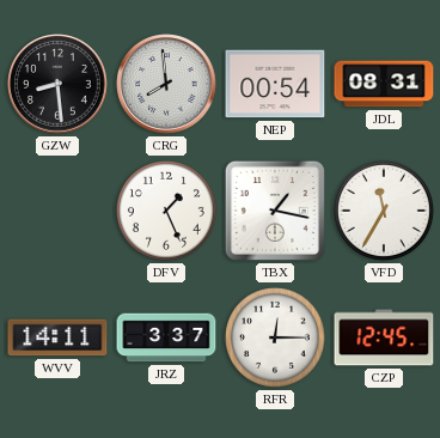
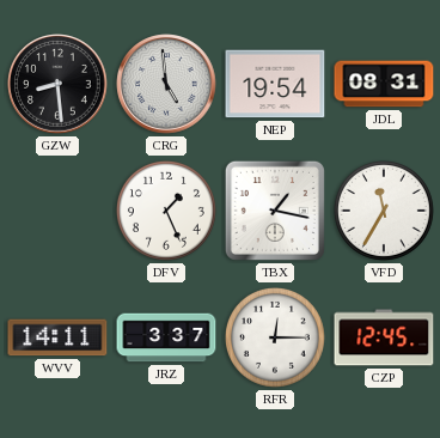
CRG: 7:59 -> 4:59
NEP: 00:54 -> 19:54
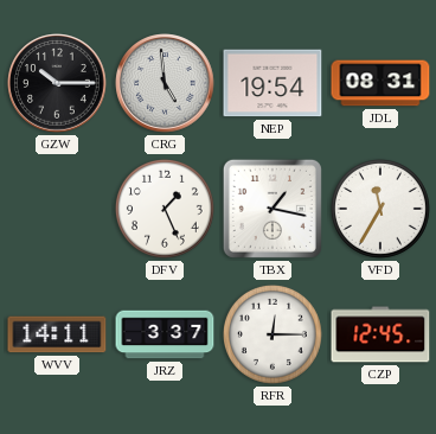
GZW: 8:29 -> 10:15
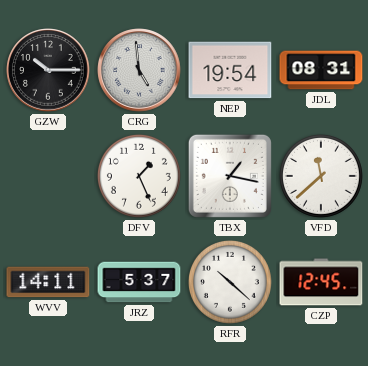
VFD: 11:35 -> 11:38
JRZ: 3:37 -> 5:37
RFR: 12:15 -> 10:22
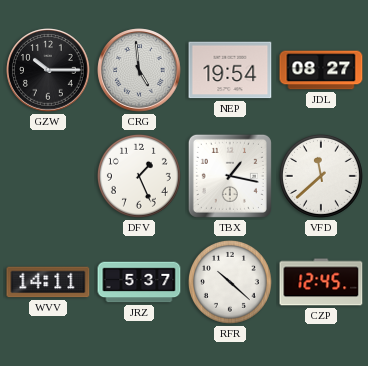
JDL: 08:31 -> 08:27
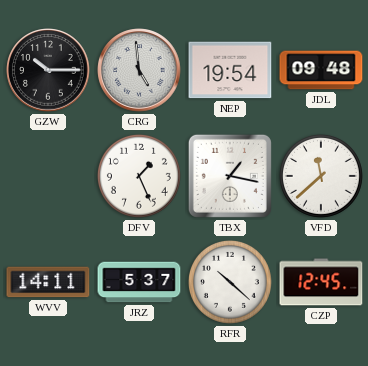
JDL: 08:27 -> 09:48
